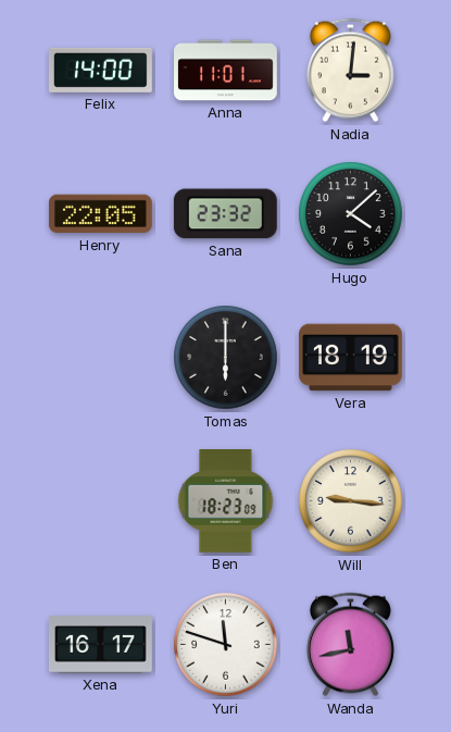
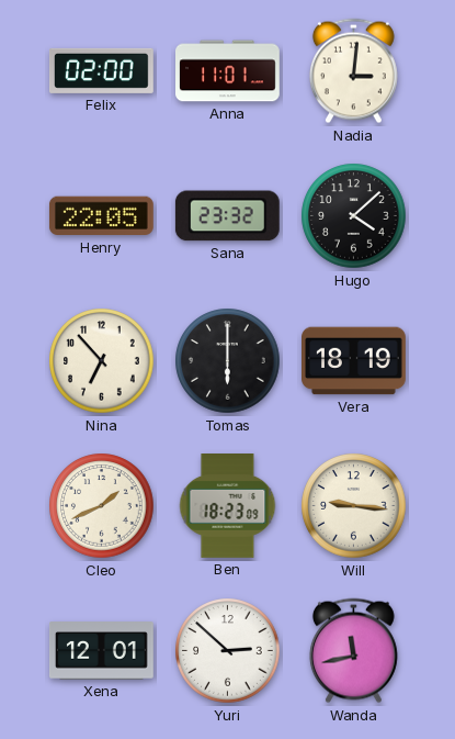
Felix: 14:00 -> 02:00
Nina: none -> 6:53
Cleo: none -> 1:41
Xena: 16:17 -> 12:01
Yuri: 11:48 -> 2:52
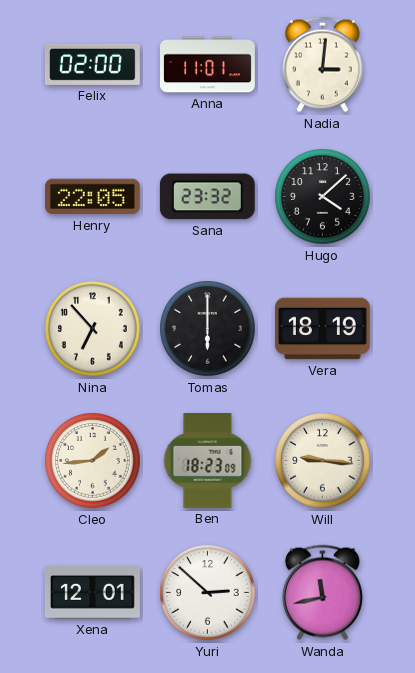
Cleo: 1:41 -> 1:44
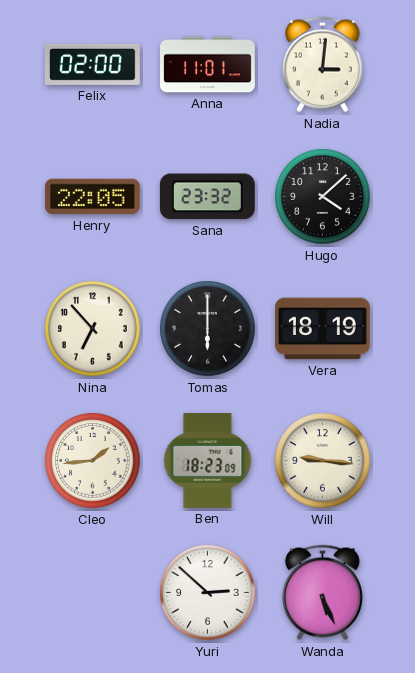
Xena: 12:01 -> none
Wanda: 11:43 -> 5:26
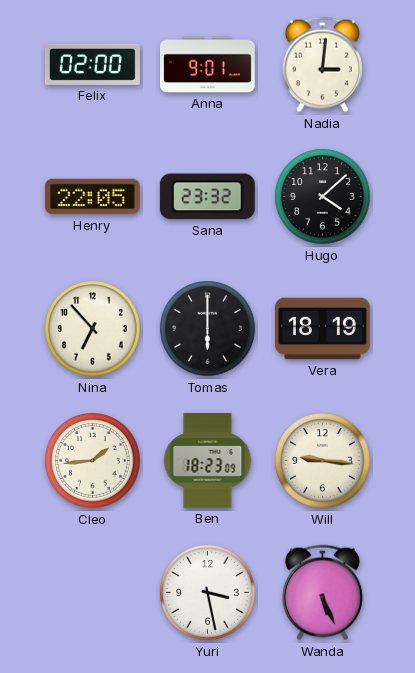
Anna: 11:01 -> 9:01
Yuri: 2:52 -> 3:28
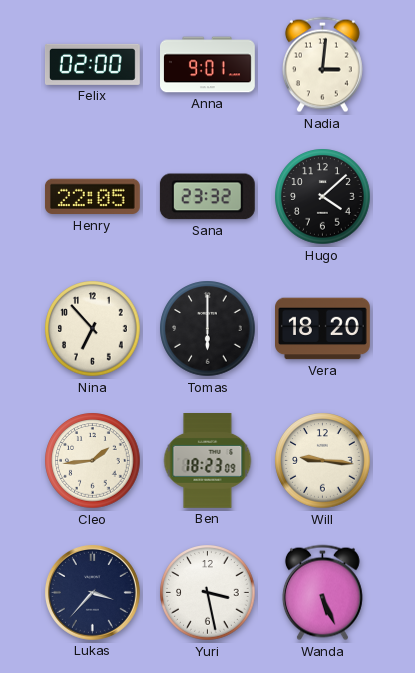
Vera: 18:19 -> 18:20
Lukas: none -> 3:37
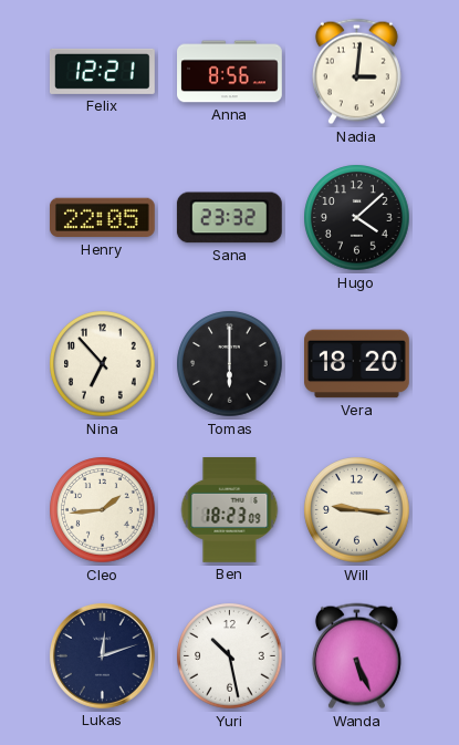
Felix: 02:00 -> 12:21
Anna: 9:01 -> 8:56
Lukas: 3:37 -> 12:12
Yuri: 3:28 -> 10:28
